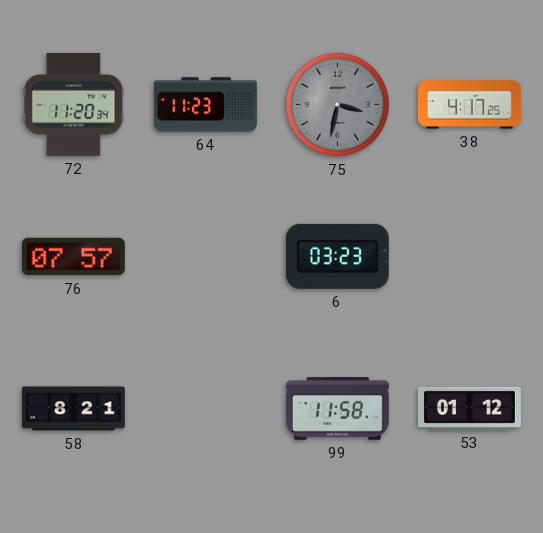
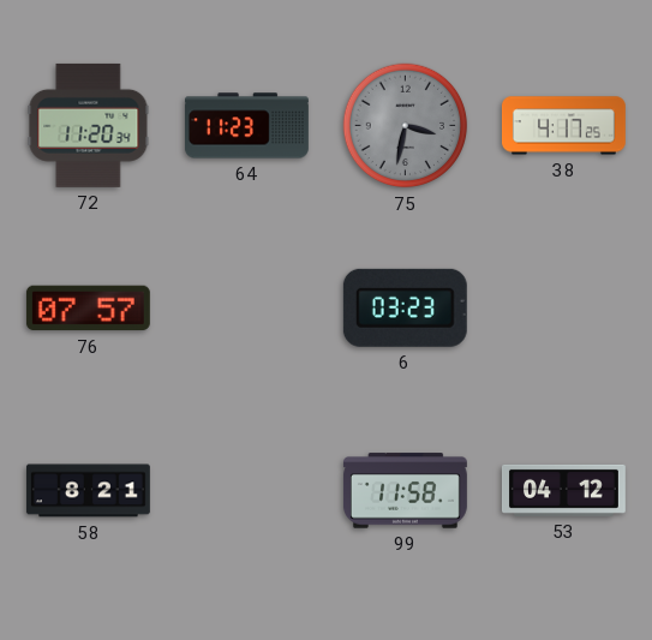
53: 01:12 -> 04:12
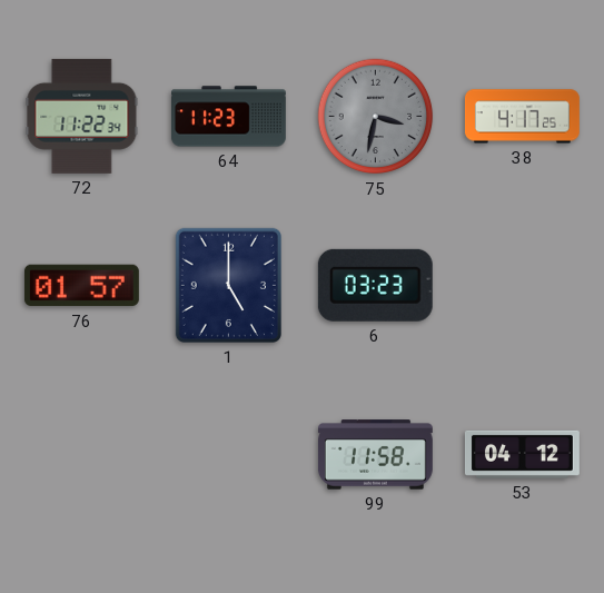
72: 11:20 -> 11:22
76: 07:57 -> 01:57
1: none -> 5:00
58: 8:21 -> none
